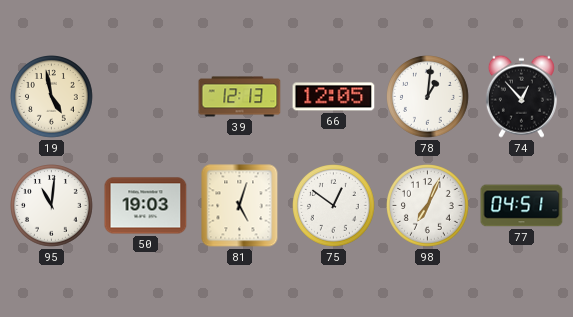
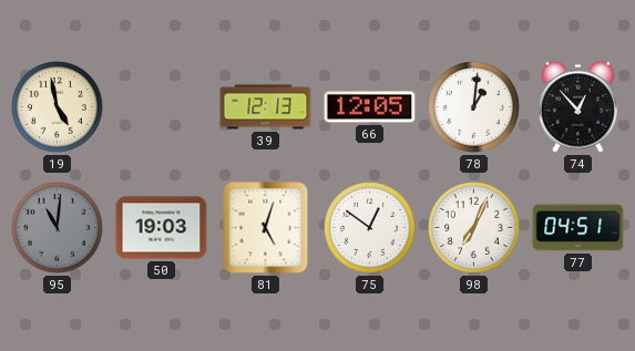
95 dial: white -> grey
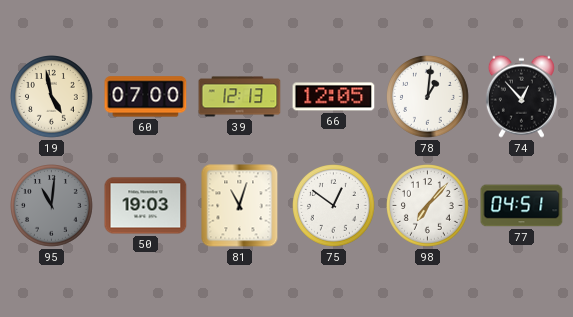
60: none -> 07:00
81: 5:03 -> 11:03
98: 7:04 -> 7:07
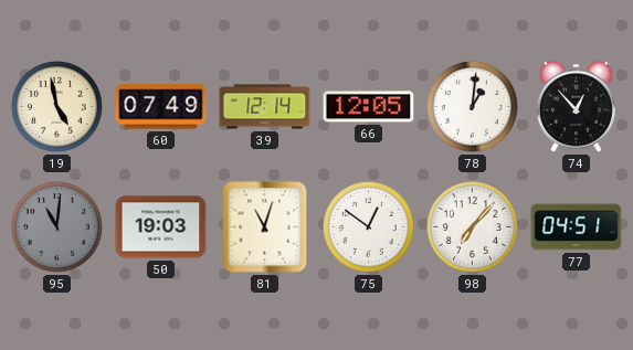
60: 07:00 -> 07:49
39: 12:13 -> 12:14
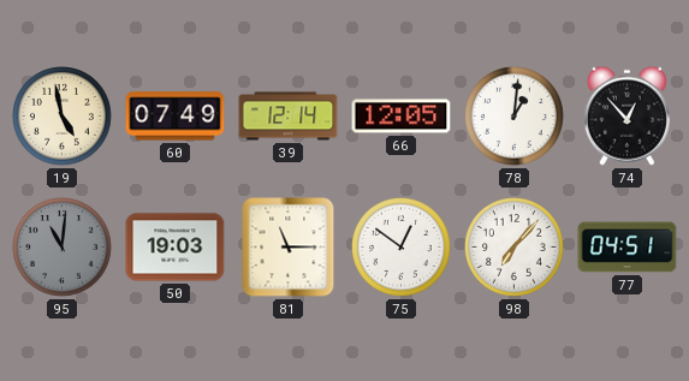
81: 11:03 -> 11:15
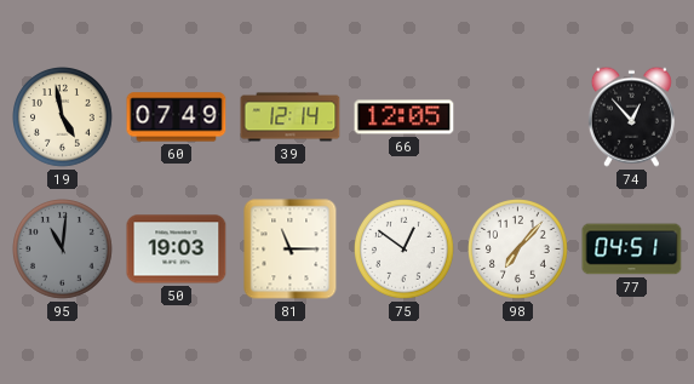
78: 1:01 -> none
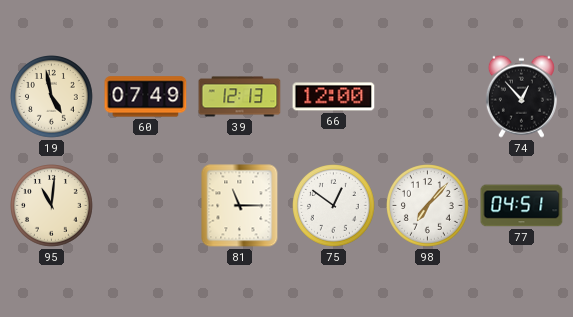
39: 12:14 -> 12:13
66: 12:05 -> 12:00
95 dial: grey -> cream
50: 19:03 -> none
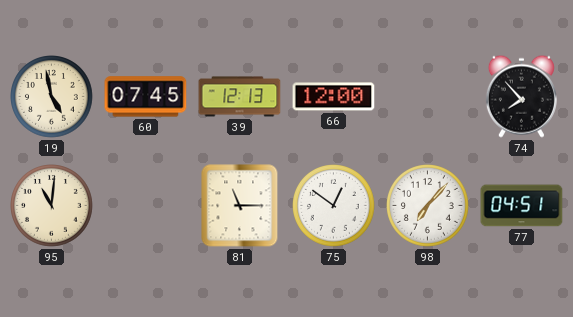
60: 07:49 -> 07:45
74: 12:53 -> 7:53
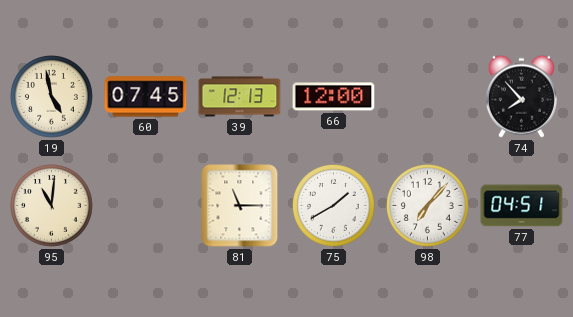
75: 12:51 -> 1:40
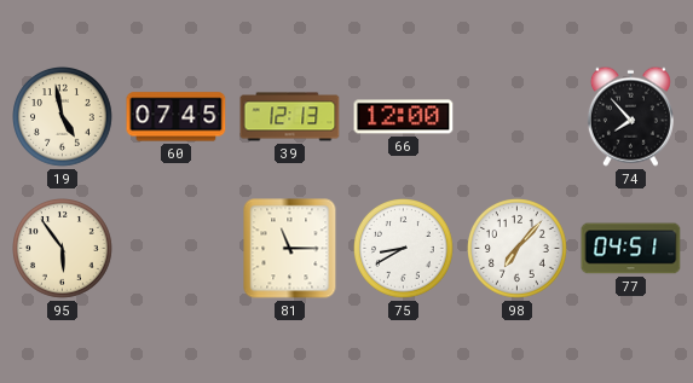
95: 11:01 -> 5:54
75: 1:40 -> 8:40
